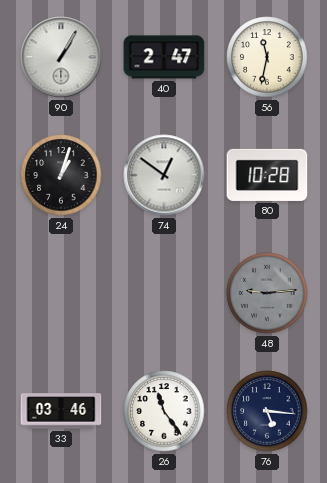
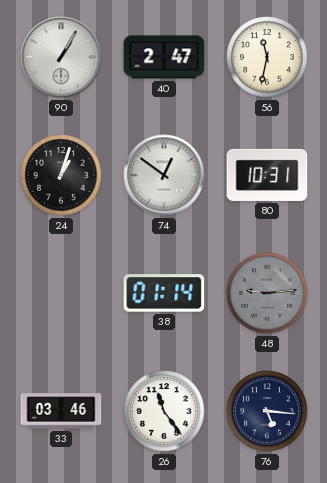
80: 10:28 -> 10:31
38: none -> 01:14
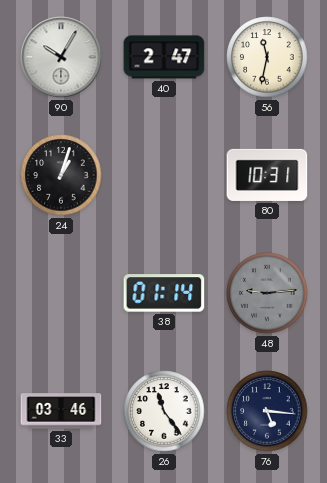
90: 1:05 -> 10:05
74: 12:51 -> none
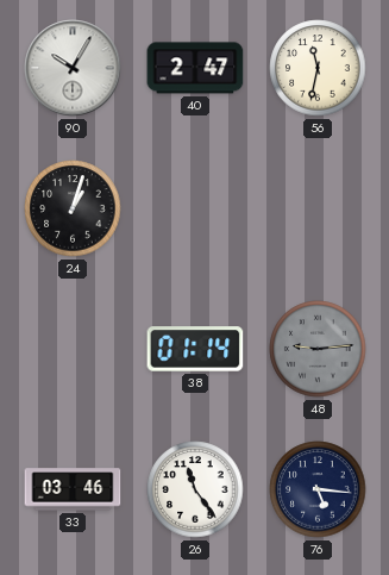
80: 10:31 -> none
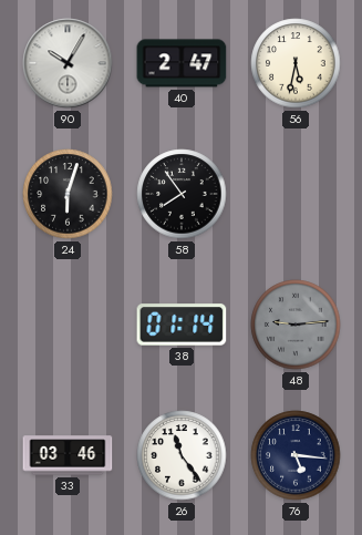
56: 11:32 -> 5:32
24: 1:03 -> 6:03
58: none -> 7:54
